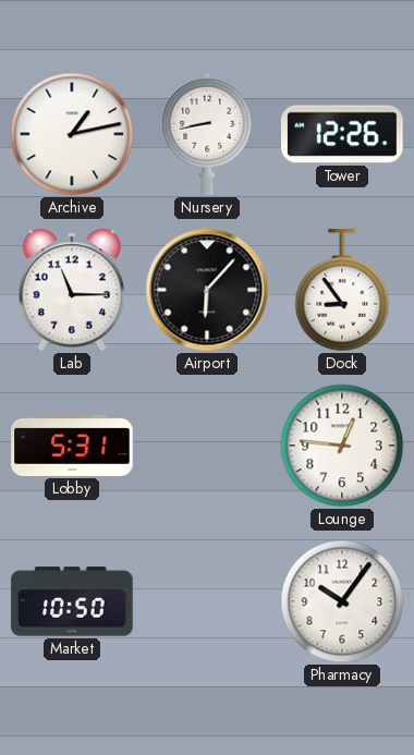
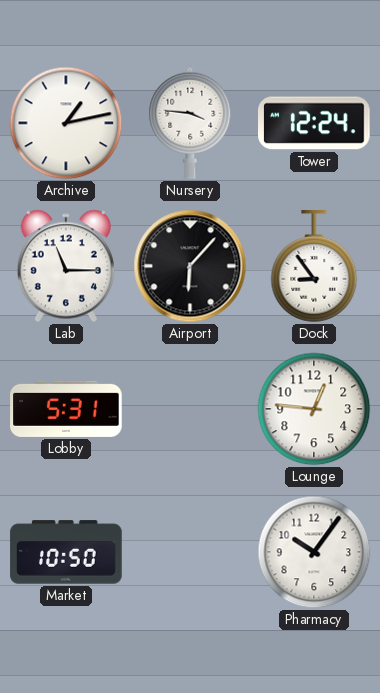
Nursery: 8:43 -> 3:46
Tower: 12:26 -> 12:24
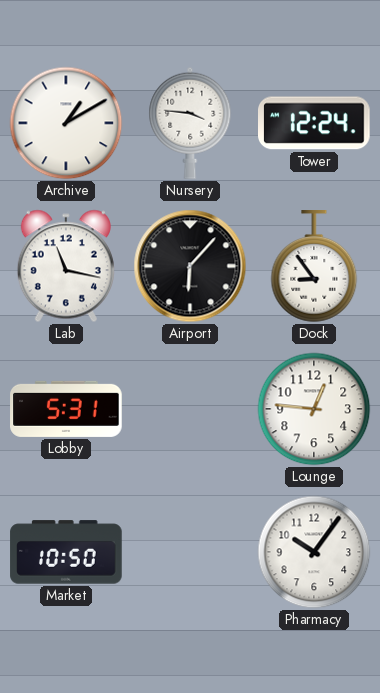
Archive: 1:13 -> 1:10
Lab: 11:15 -> 11:17
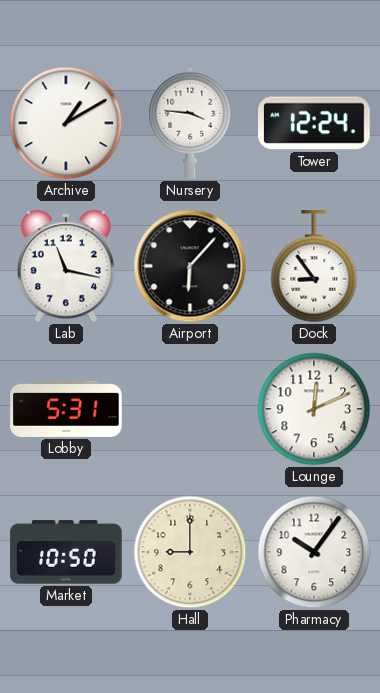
Lounge: 12:46 -> 12:11
Hall: none -> 9:00
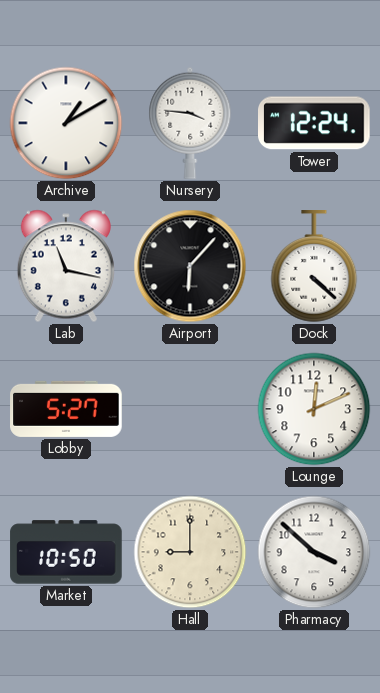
Dock: 8:54 -> 4:22
Lobby: 5:31 -> 5:27
Pharmacy: 10:06 -> 3:52
